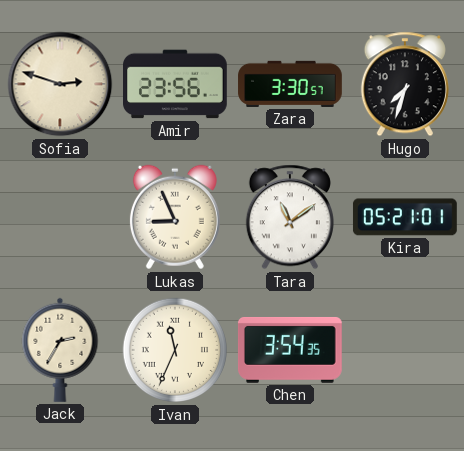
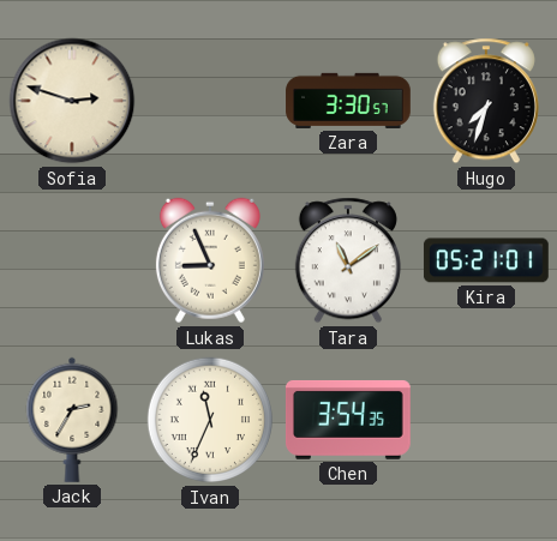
Amir: 23:56 -> none
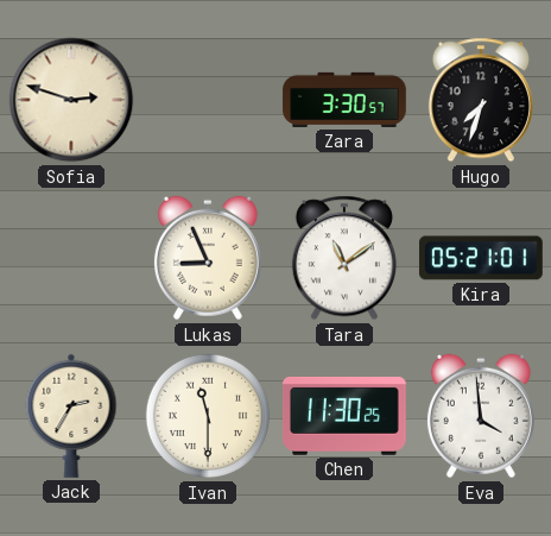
Ivan: 11:34 -> 11:30
Chen: 3:54 -> 11:30
Eva: none -> 3:59
